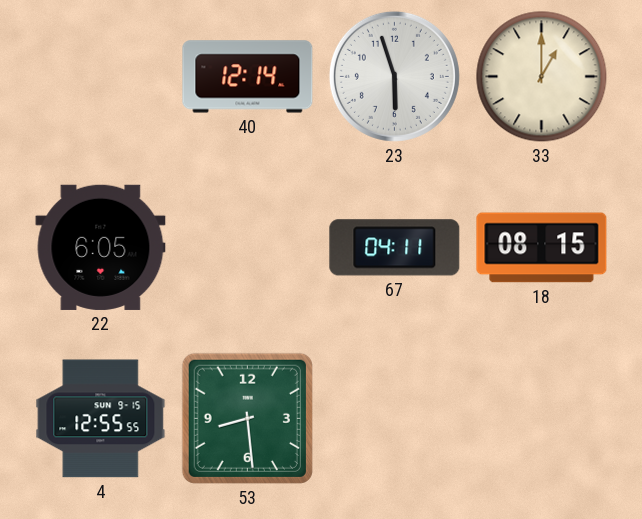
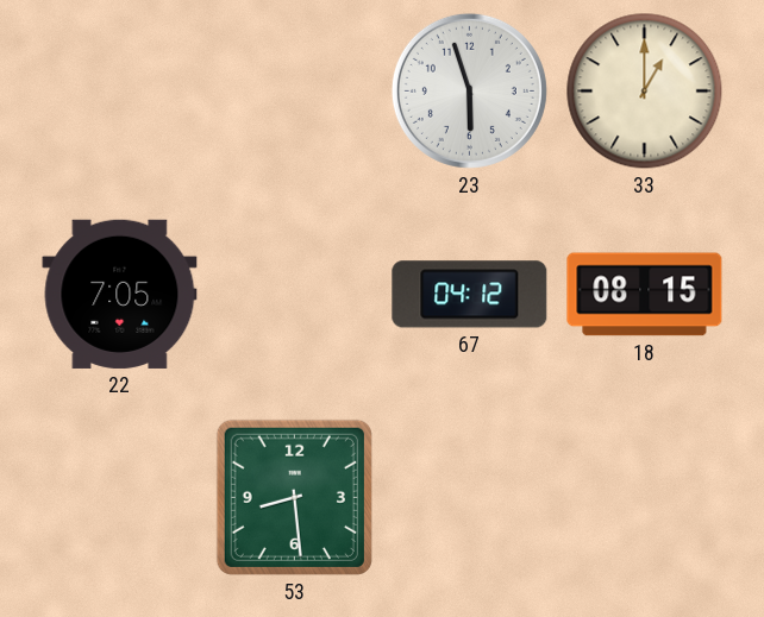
40: 12:14 -> none
22: 6:05 -> 7:05
67: 04:11 -> 04:12
4: 12:55 -> none
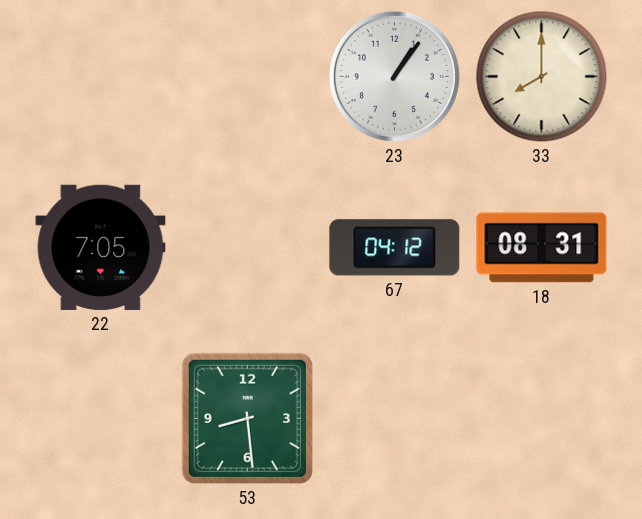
23: 5:57 -> 1:06
33: 1:00 -> 8:00
18: 08:15 -> 08:31
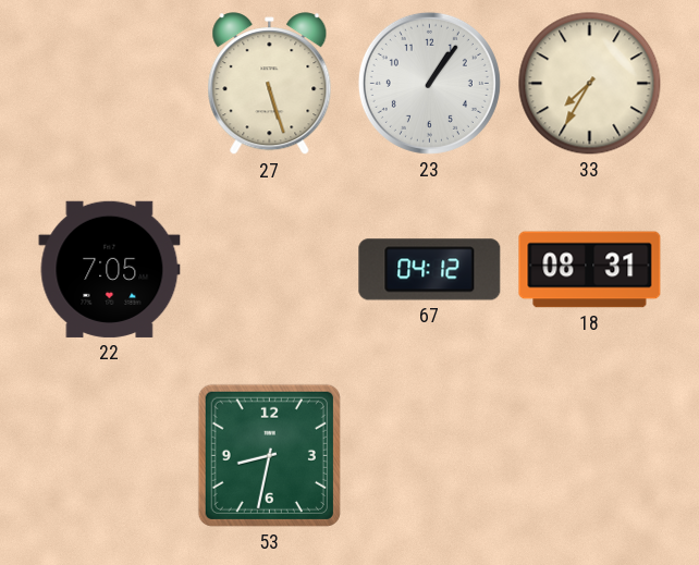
27: none -> 5:27
33: 8:00 -> 7:35
53: 8:29 -> 8:32
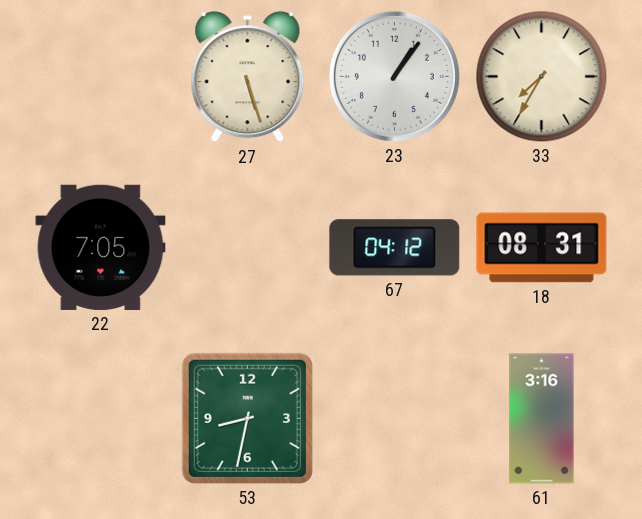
61: none -> 3:16
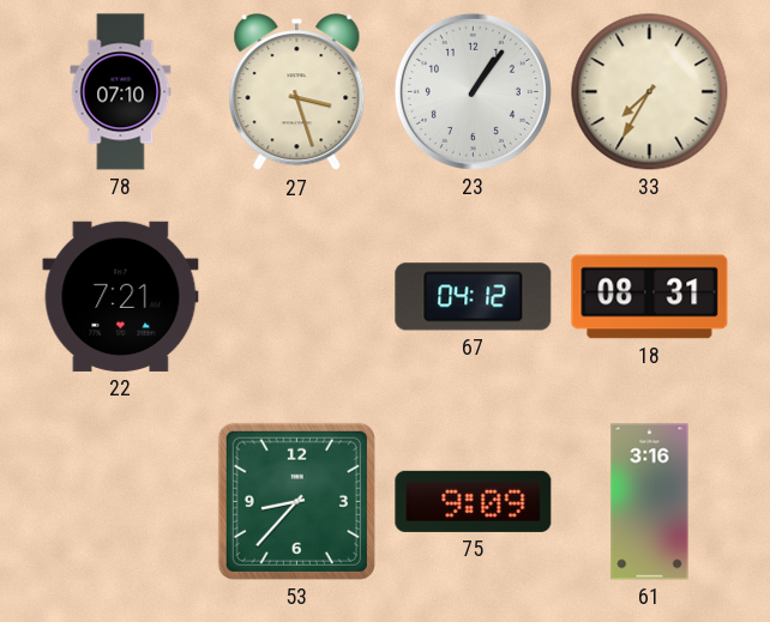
78: none -> 07:10
27: 5:27 -> 3:27
22: 7:05 -> 7:21
53: 8:32 -> 8:37
75: none -> 9:09
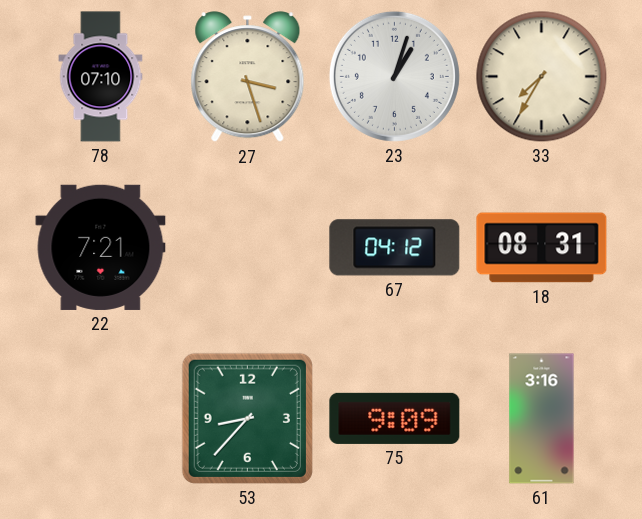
23: 1:06 -> 1:03
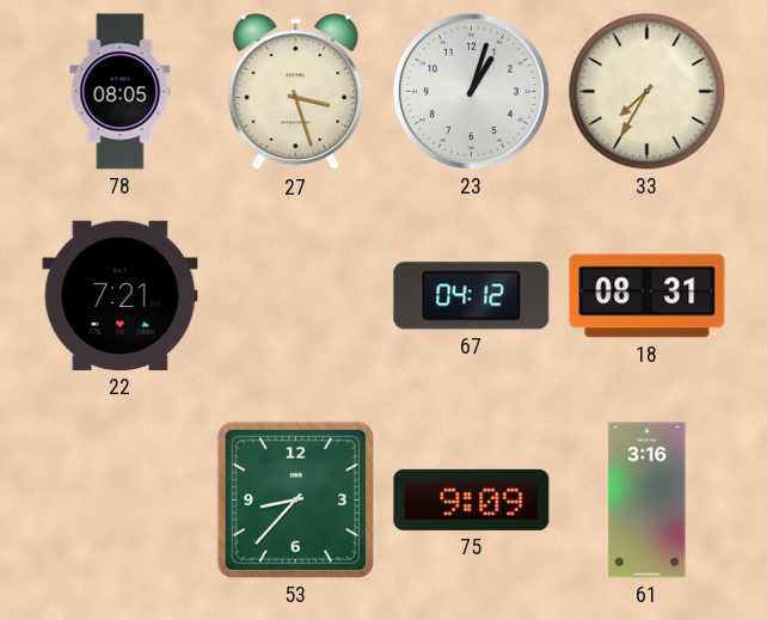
78: 07:10 -> 08:05
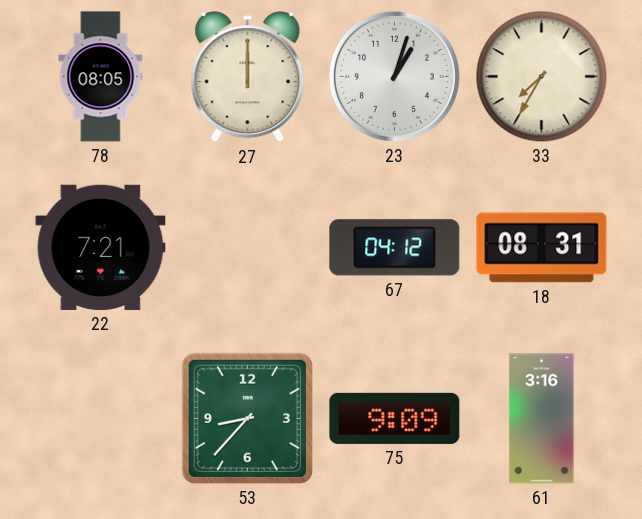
27: 3:27 -> 12:00
